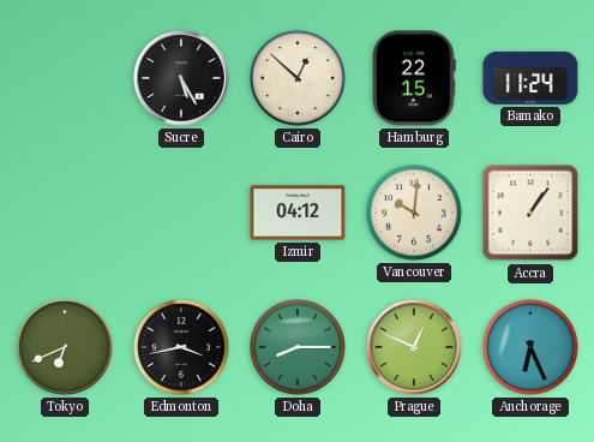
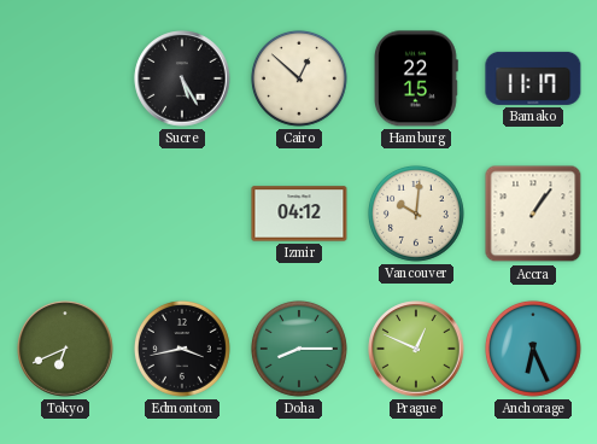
Bamako: 11:24 -> 11:17
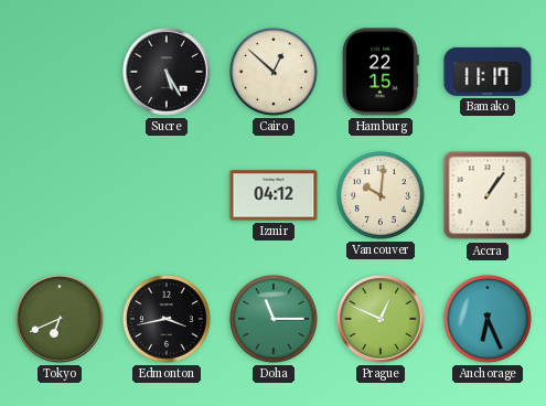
Doha: 8:15 -> 11:15
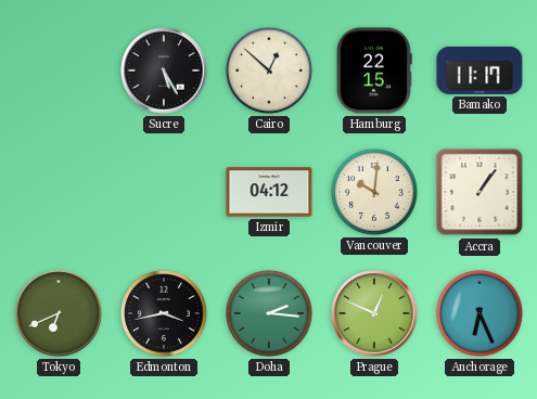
Doha: 11:15 -> 2:16
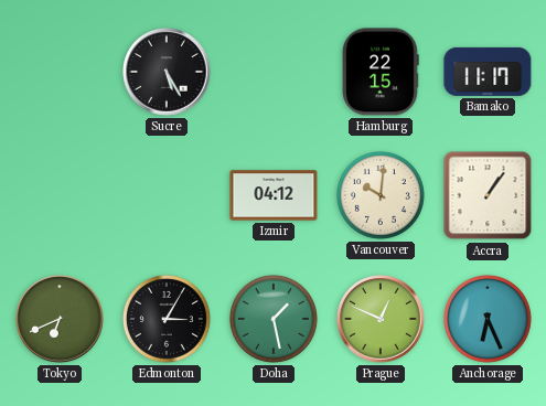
Cairo: 12:52 -> none
Edmonton: 3:43 -> 3:05
Doha: 2:16 -> 1:28
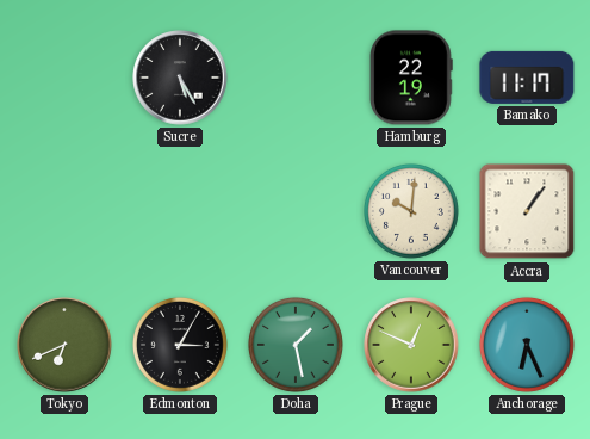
Hamburg: 22:15 -> 22:19
Izmir: 04:12 -> none
